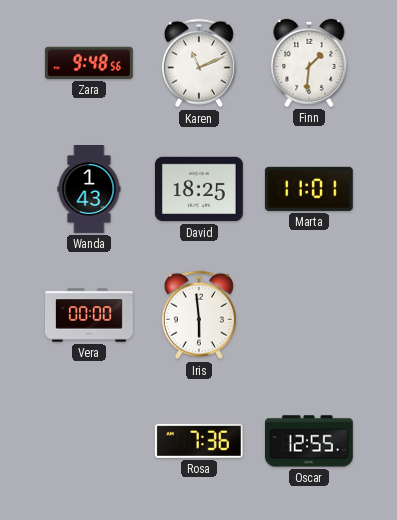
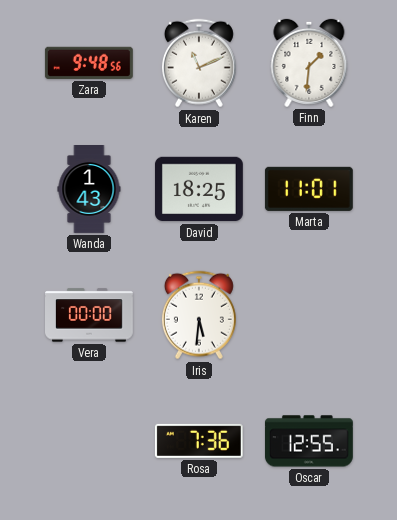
Iris: 5:59 -> 5:31
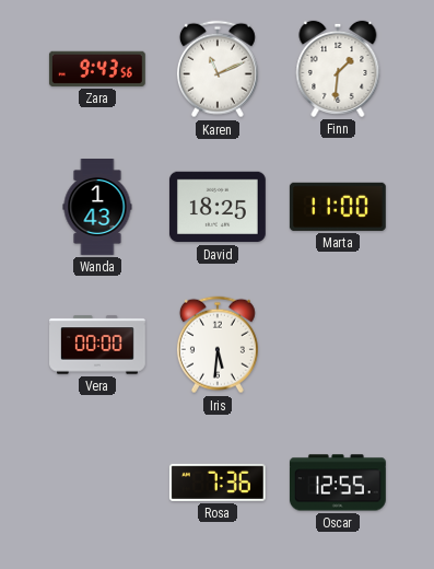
Zara: 9:48 -> 9:43
Marta: 11:01 -> 11:00
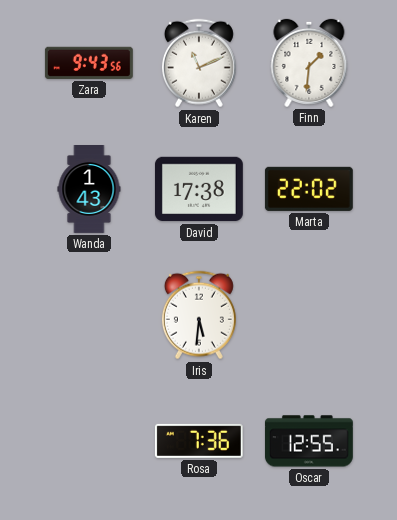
David: 18:25 -> 17:38
Marta: 11:00 -> 22:02
Vera: 00:00 -> none
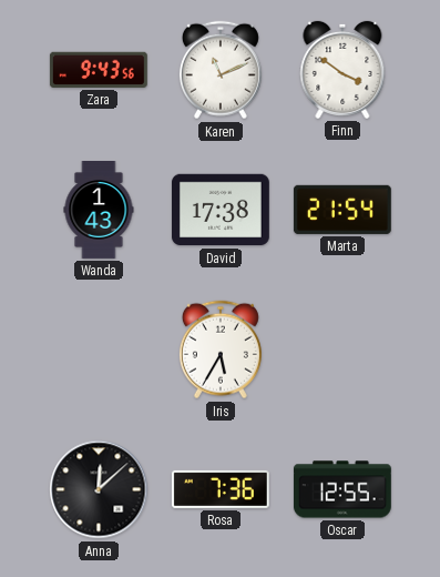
Finn: 1:31 -> 3:51
Marta: 22:02 -> 21:54
Iris: 5:31 -> 5:35
Anna: none -> 12:08
